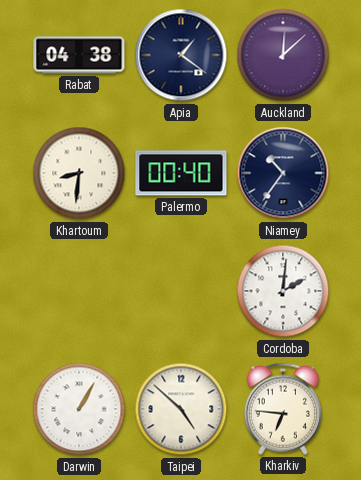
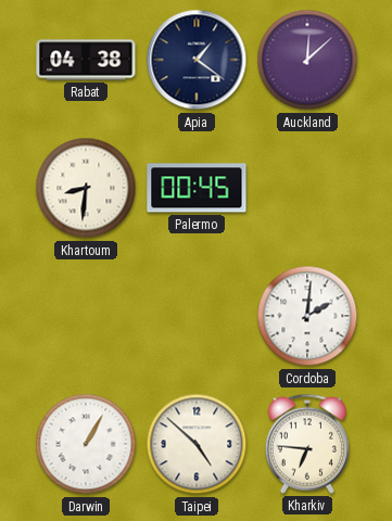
Palermo: 00:40 -> 00:45
Niamey: 10:36 -> none
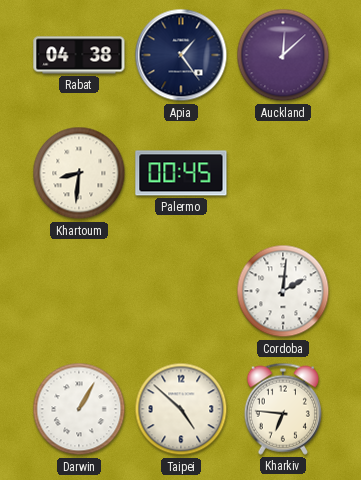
Apia: 1:21 -> 1:24
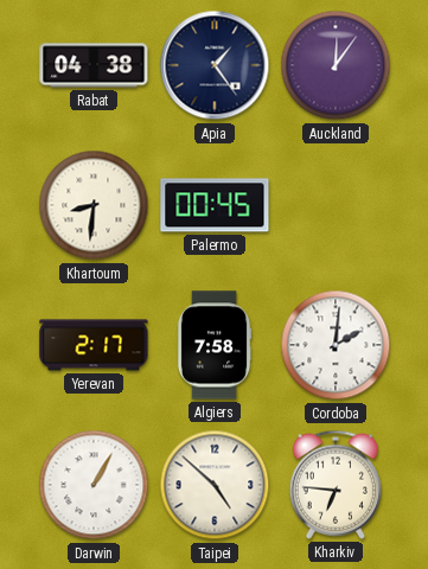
Auckland: 12:08 -> 12:06
Yerevan: none -> 2:17
Algiers: none -> 7:58
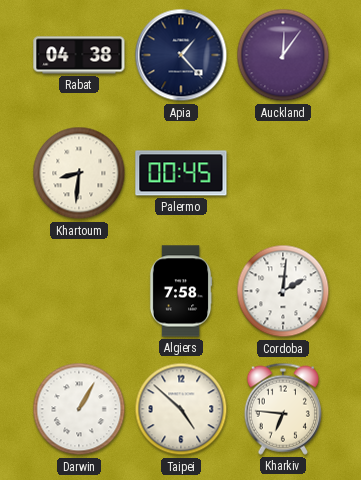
Apia: 1:24 -> 1:23
Yerevan: 2:17 -> none
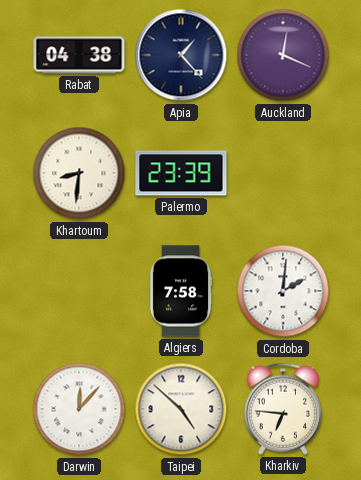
Auckland: 12:06 -> 12:19
Palermo: 00:45 -> 23:39
Darwin: 1:05 -> 12:07
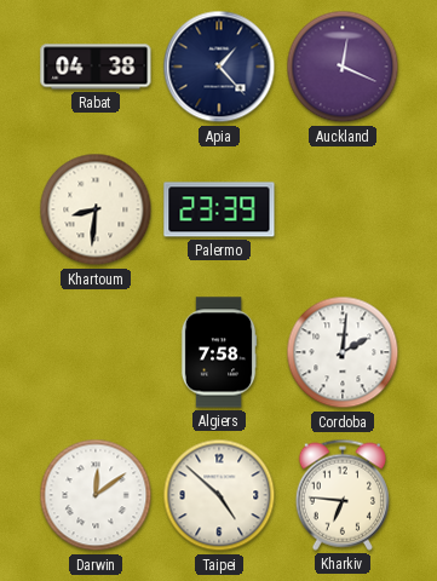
Darwin: 12:07 -> 12:09
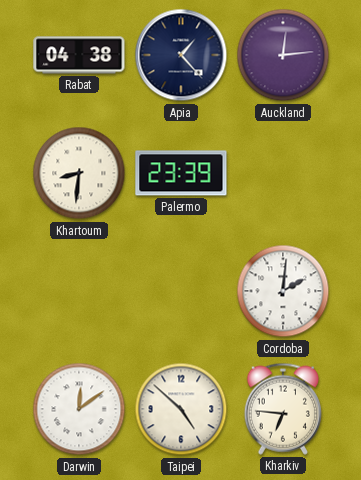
Auckland: 12:19 -> 12:14
Algiers: 7:58 -> none
